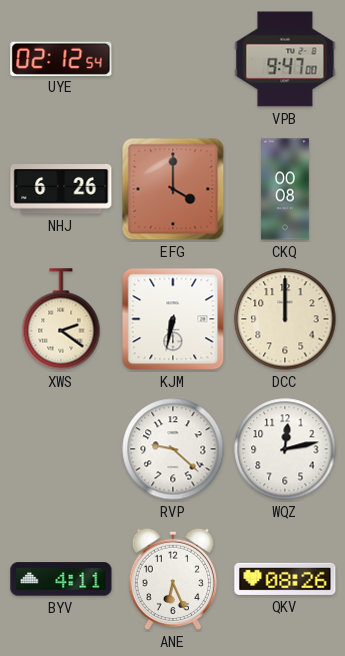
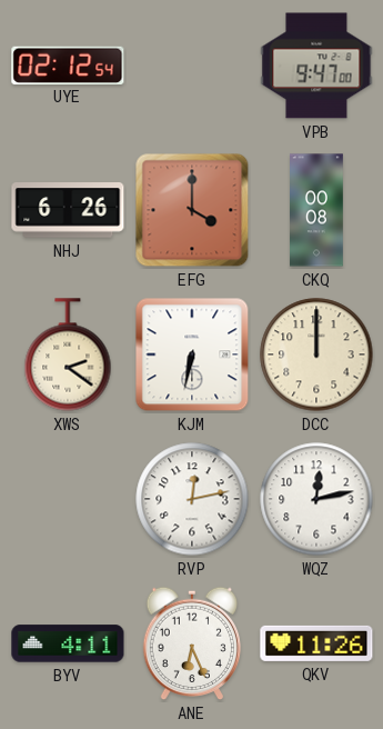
RVP: 9:22 -> 12:13
QKV: 08:26 -> 11:26
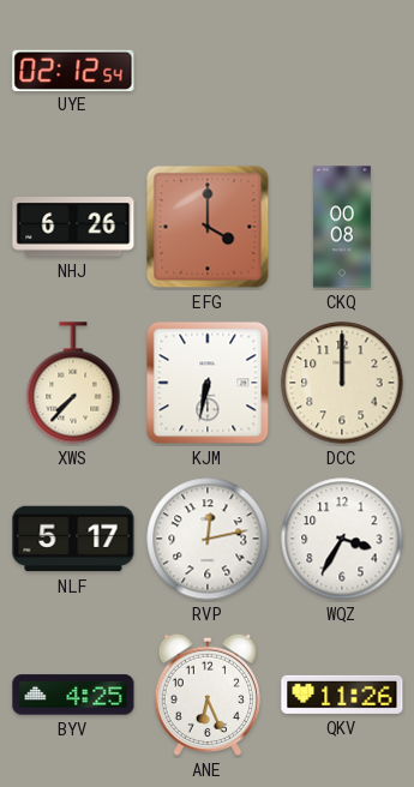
VPB: 9:47 -> none
XWS: 2:21 -> 7:37
NLF: none -> 5:17
WQZ: 12:13 -> 3:35
BYV: 4:11 -> 4:25
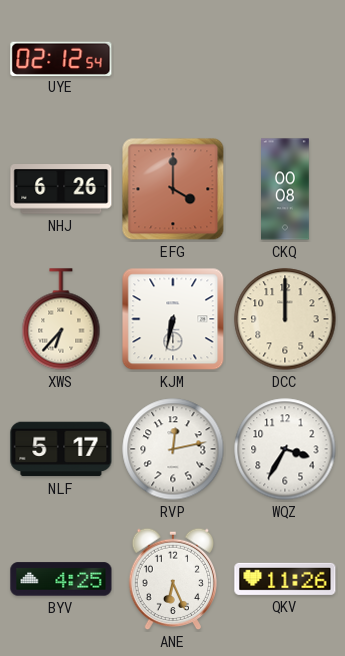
XWS: 7:37 -> 6:37
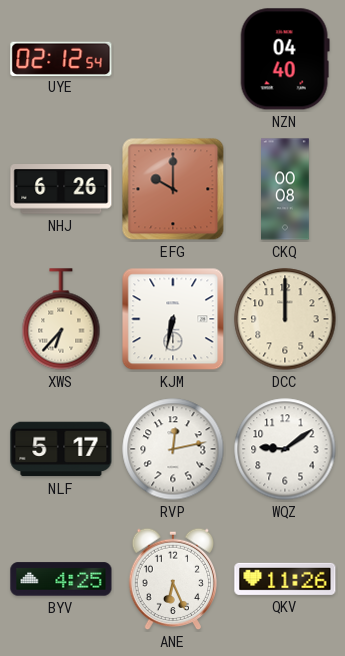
NZN: none -> 04:40
EFG: 4:00 -> 10:00
WQZ: 3:35 -> 9:09
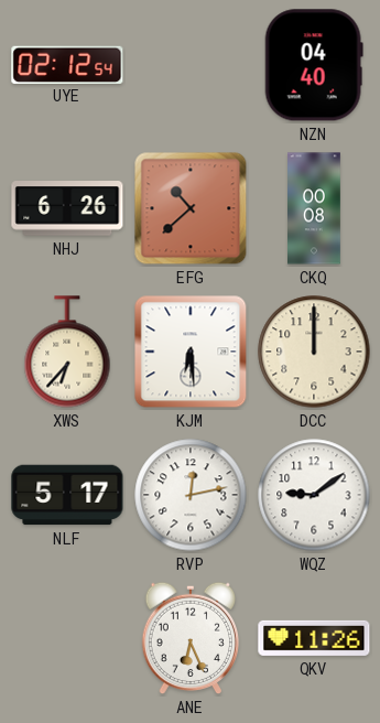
EFG: 10:00 -> 10:38
KJM: 6:32 -> 6:29
BYV: 4:25 -> none
